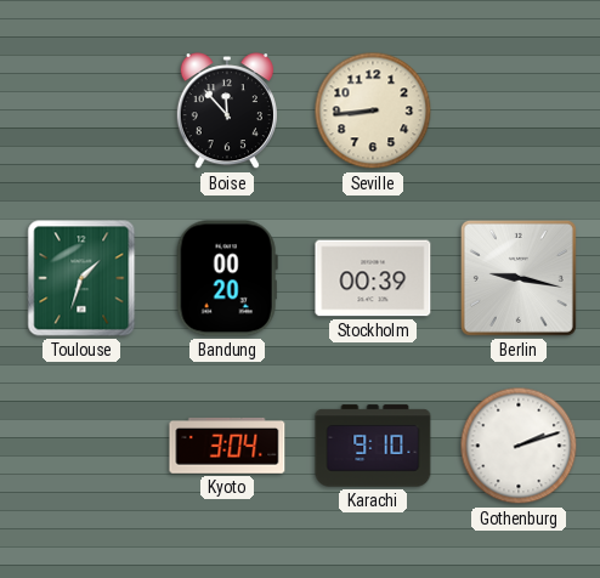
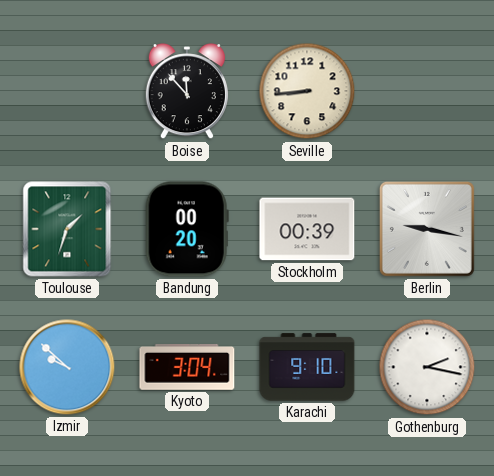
Izmir: none -> 9:52
Gothenburg: 2:12 -> 2:17
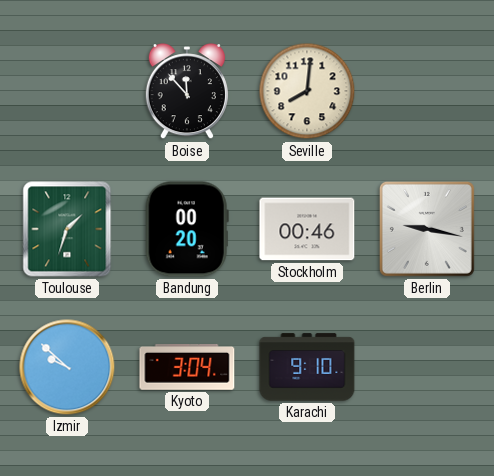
Seville: 8:44 -> 8:01
Stockholm: 00:39 -> 00:46
Gothenburg: 2:17 -> none
